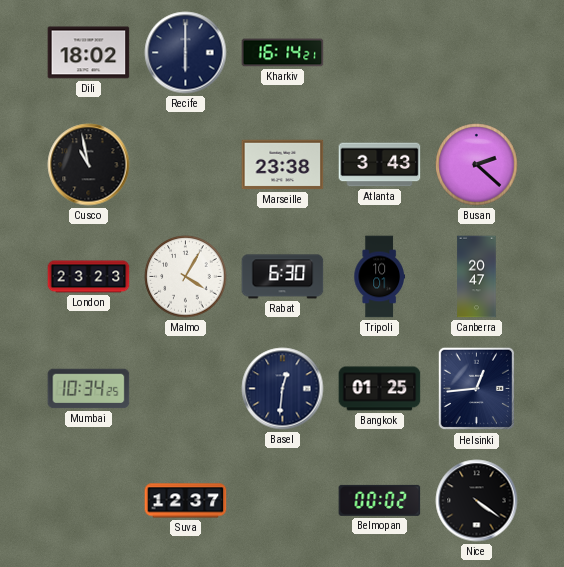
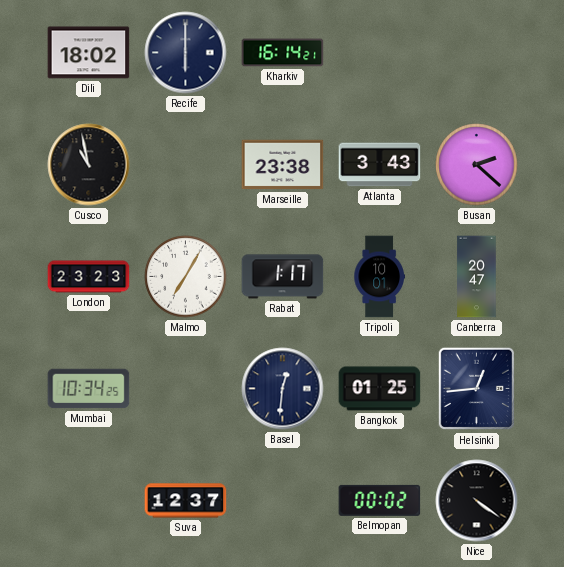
Malmo: 4:05 -> 7:05
Rabat: 6:30 -> 1:17
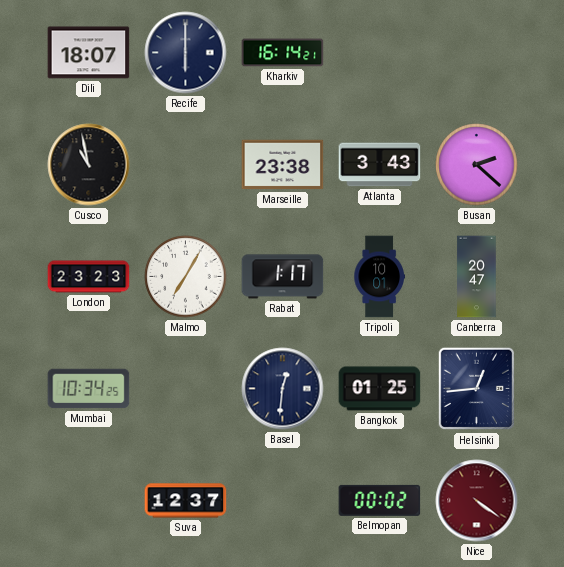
Dili: 18:02 -> 18:07
Nice dial: black -> burgundy
